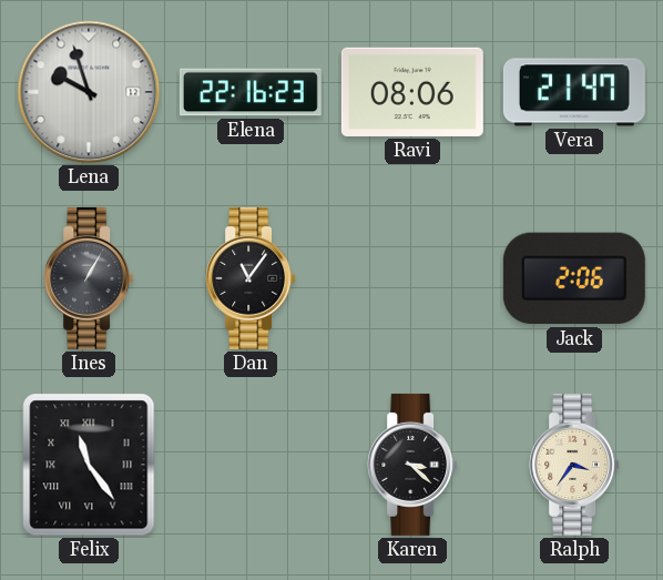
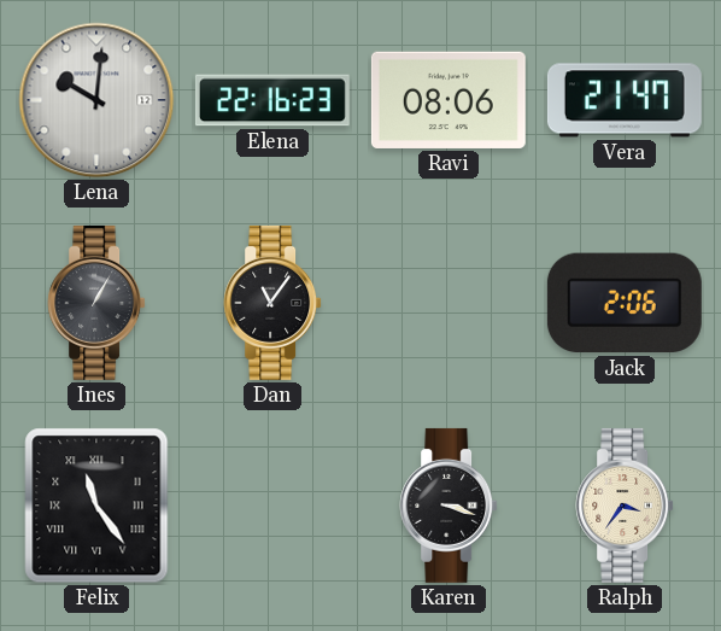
Lena: 9:57 -> 10:01
Karen: 3:22 -> 3:18
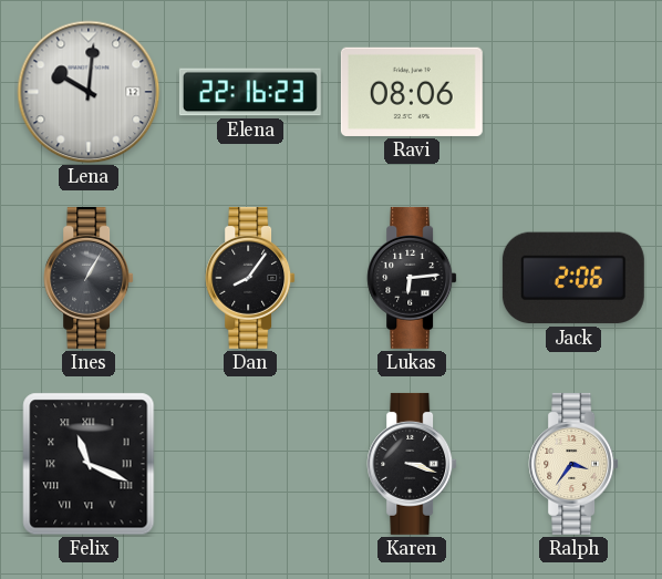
Vera: 21:47 -> none
Dan: 11:06 -> 8:06
Lukas: none -> 6:14
Felix: 11:24 -> 11:19
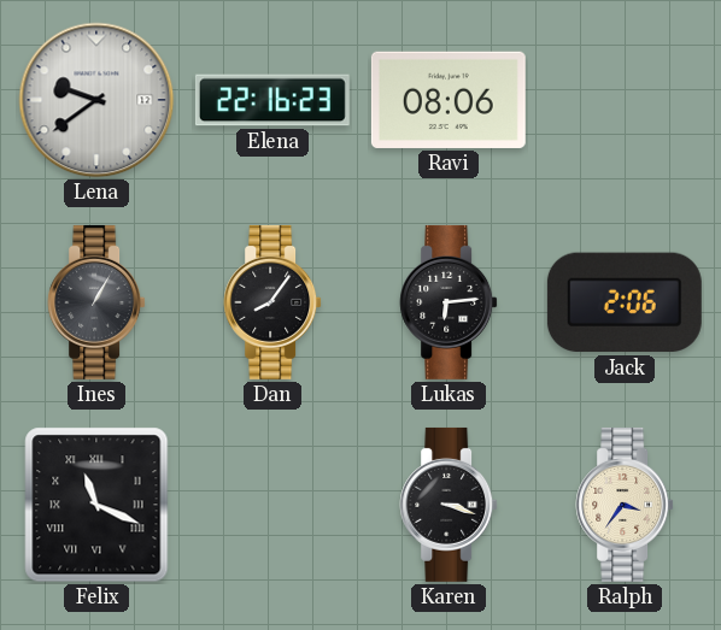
Lena: 10:01 -> 9:39
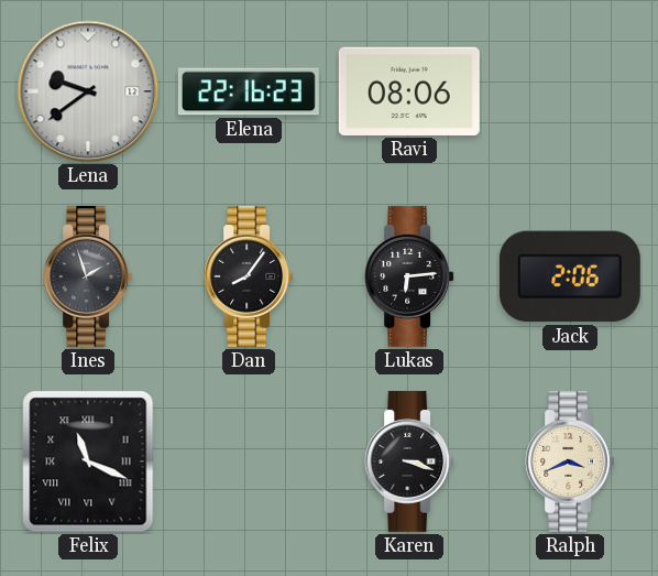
Ines: 1:05 -> 1:57
Ralph: 3:36 -> 3:41
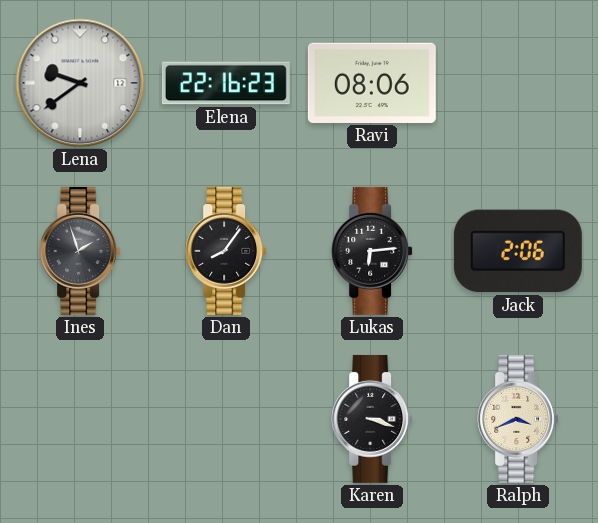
Felix: 11:19 -> none
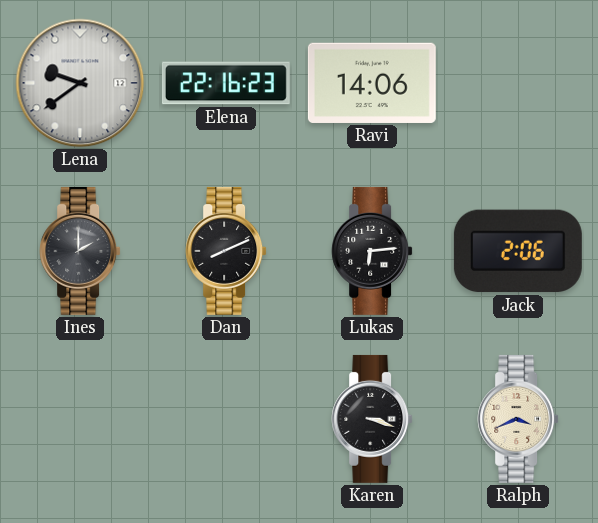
Ravi: 08:06 -> 14:06
Ines: 1:57 -> 2:00
Dan: 8:06 -> 8:11
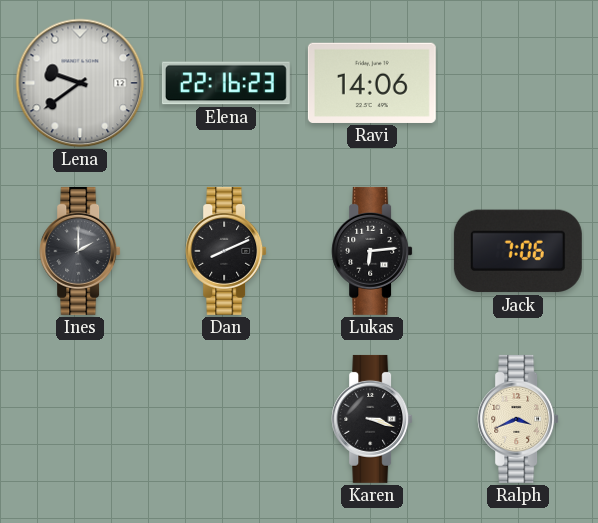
Jack: 2:06 -> 7:06
